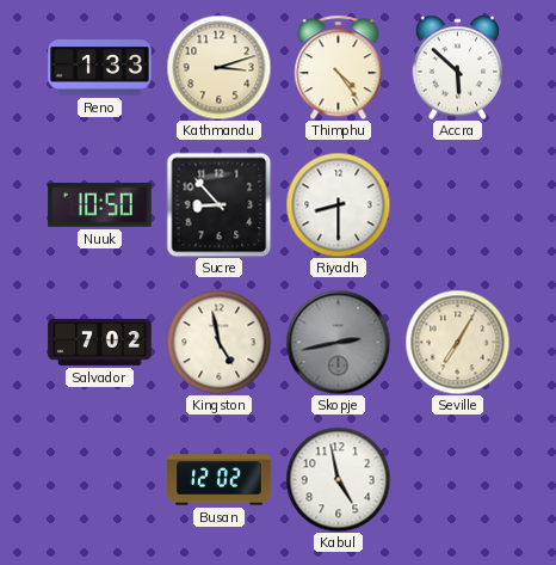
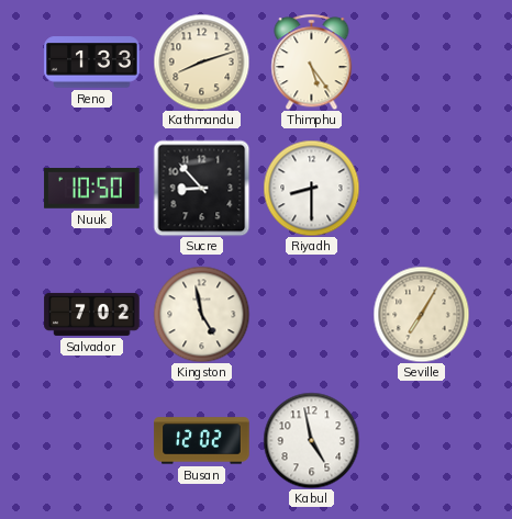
Kathmandu: 3:12 -> 8:12
Thimphu: 4:24 -> 5:24
Accra: 5:52 -> none
Skopje: 2:43 -> none
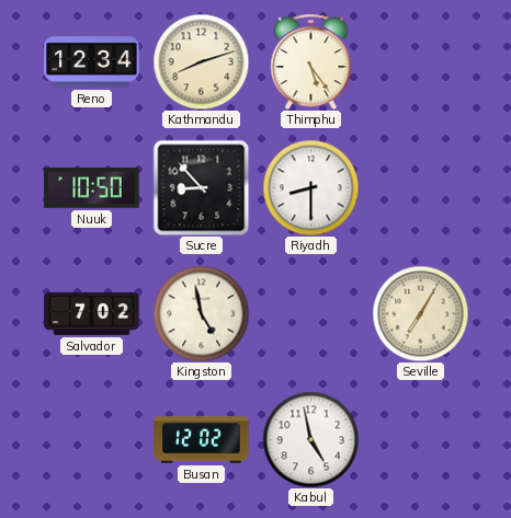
Reno: 1:33 -> 12:34
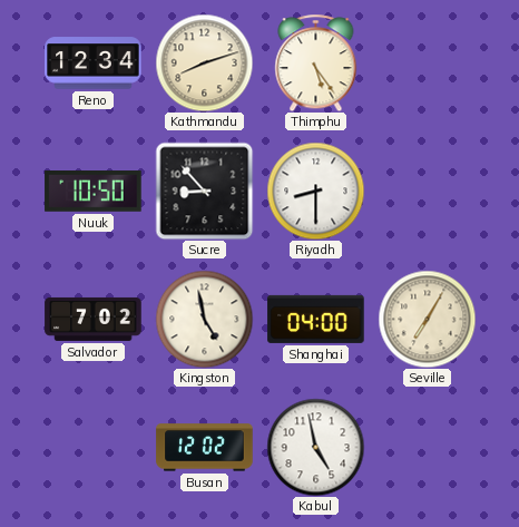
Shanghai: none -> 04:00
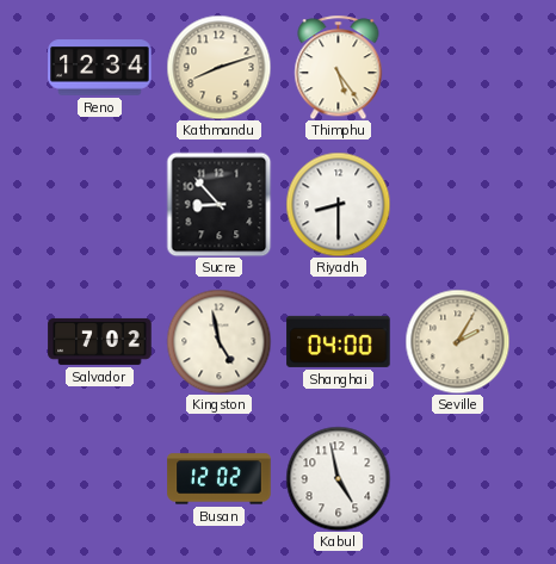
Nuuk: 10:50 -> none
Seville: 7:05 -> 2:05
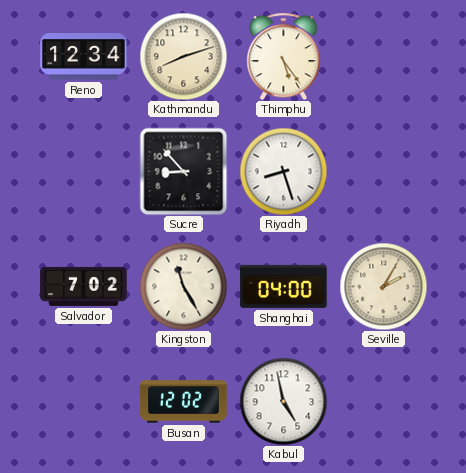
Riyadh: 8:30 -> 8:27
Kingston: 4:58 -> 11:25
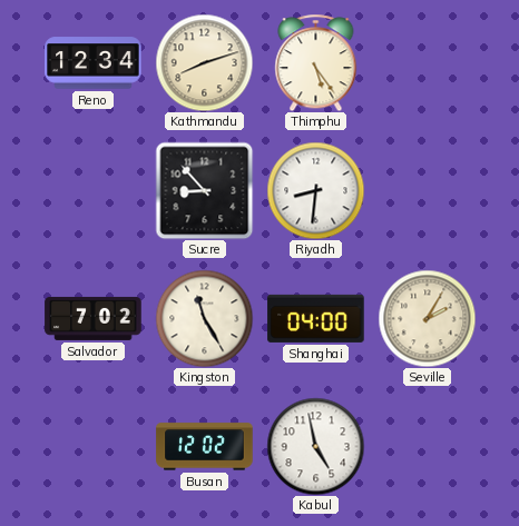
Riyadh: 8:27 -> 8:31
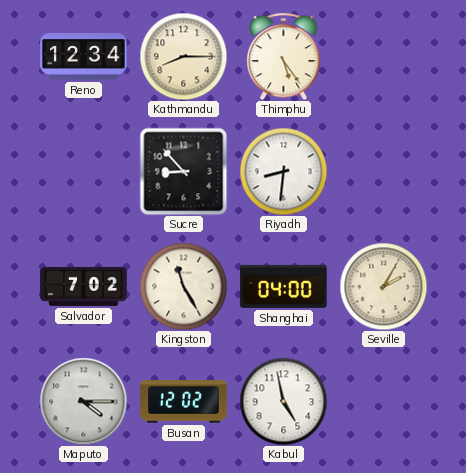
Kathmandu: 8:12 -> 8:15
Maputo: none -> 4:15
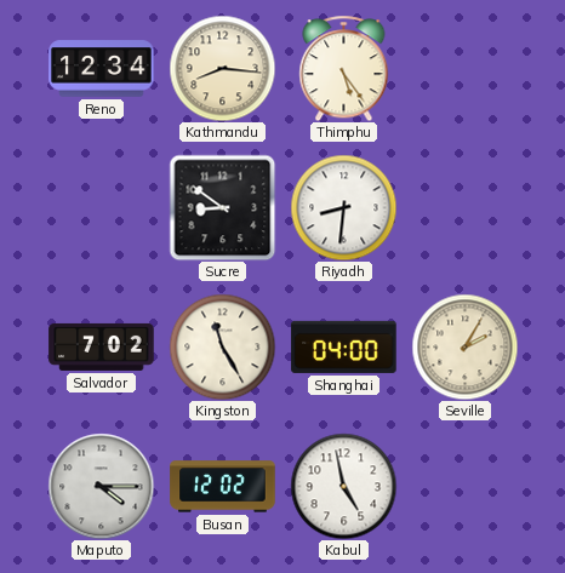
Kathmandu: 8:15 -> 8:16
Sucre: 8:53 -> 8:51
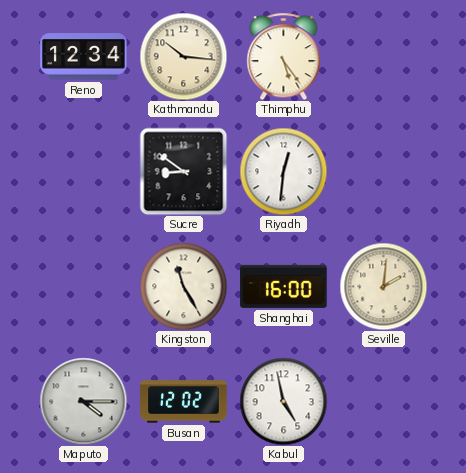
Kathmandu: 8:16 -> 10:16
Riyadh: 8:31 -> 12:31
Salvador: 7:02 -> none
Shanghai: 04:00 -> 16:00
Seville: 2:05 -> 2:01
